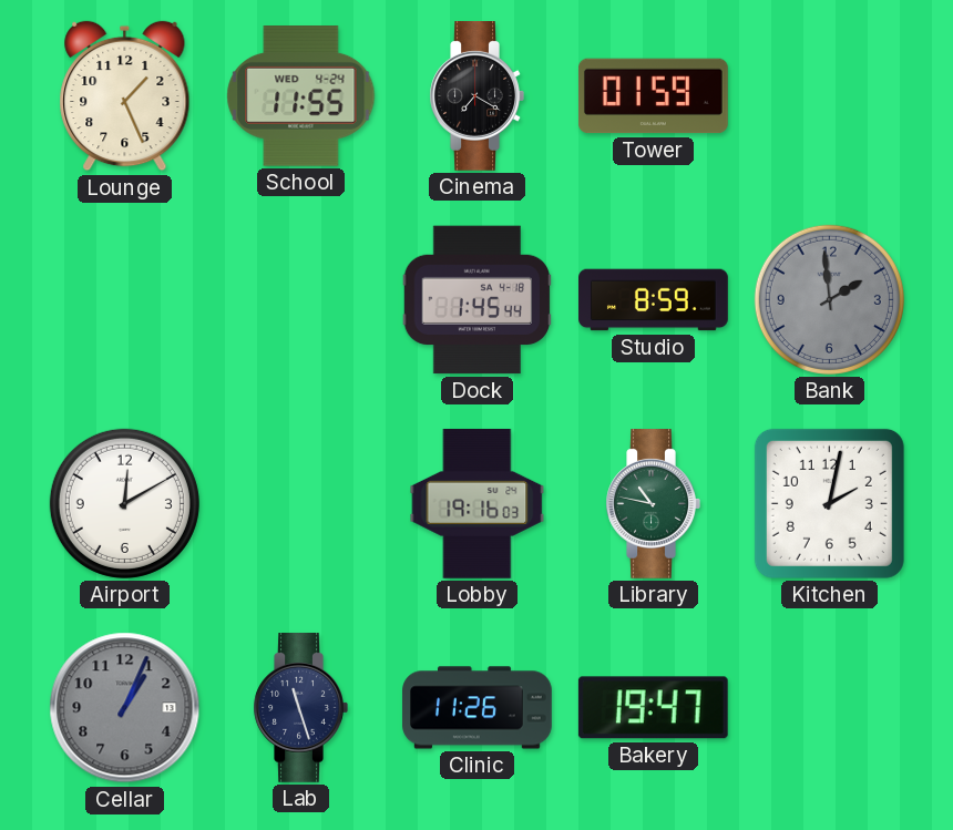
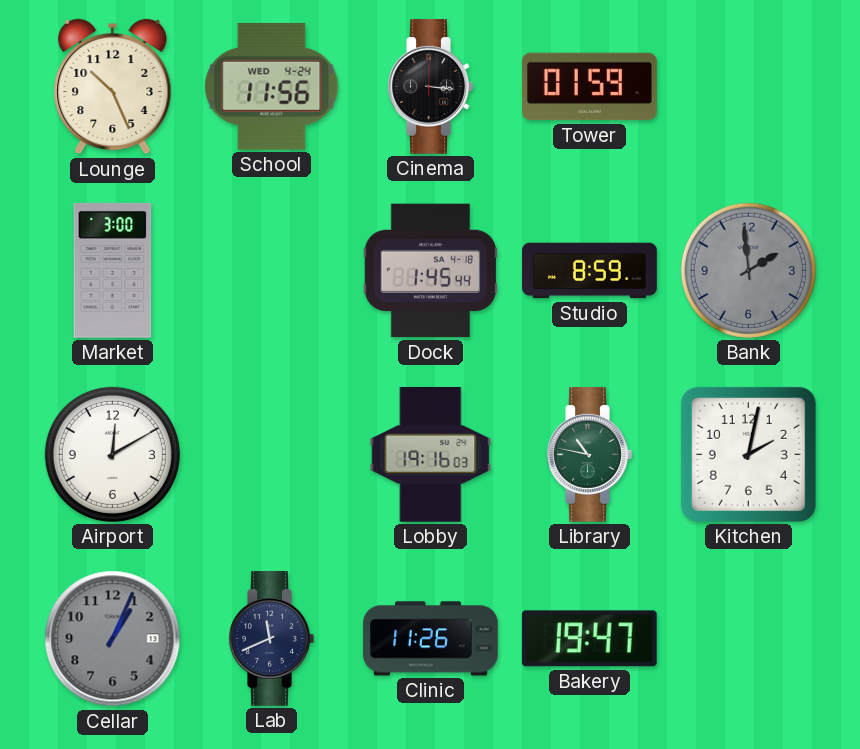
Lounge: 1:26 -> 10:26
School: 11:55 -> 11:56
Cinema: 7:20 -> 3:16
Market: none -> 3:00
Lab: 11:27 -> 11:41
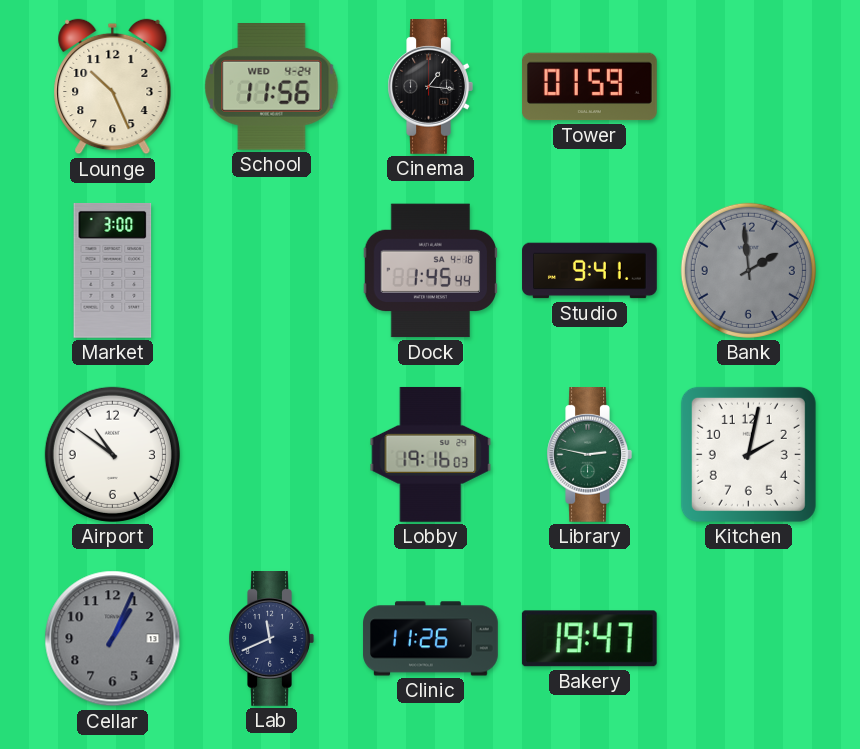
Cinema: 3:16 -> 1:16
Studio: 8:59 -> 9:41
Airport: 12:10 -> 10:51
Library: 10:47 -> 2:47
